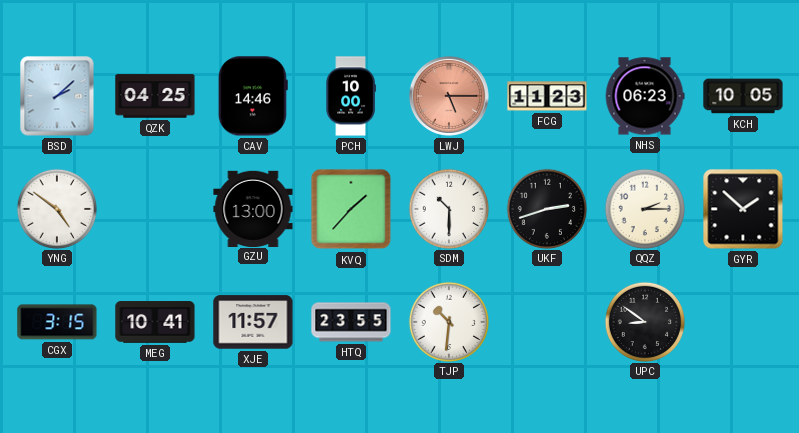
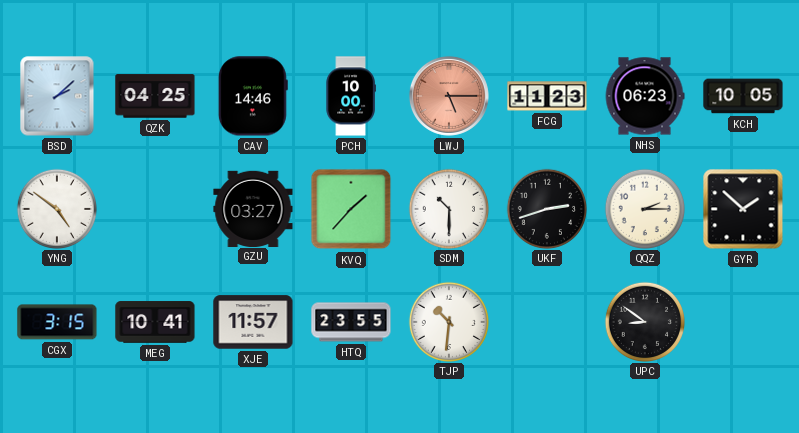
GZU: 13:00 -> 03:27
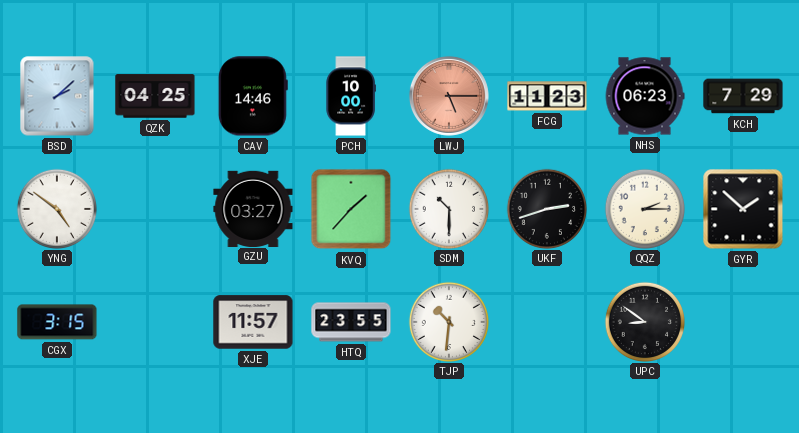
KCH: 10:05 -> 7:29
MEG: 10:41 -> none
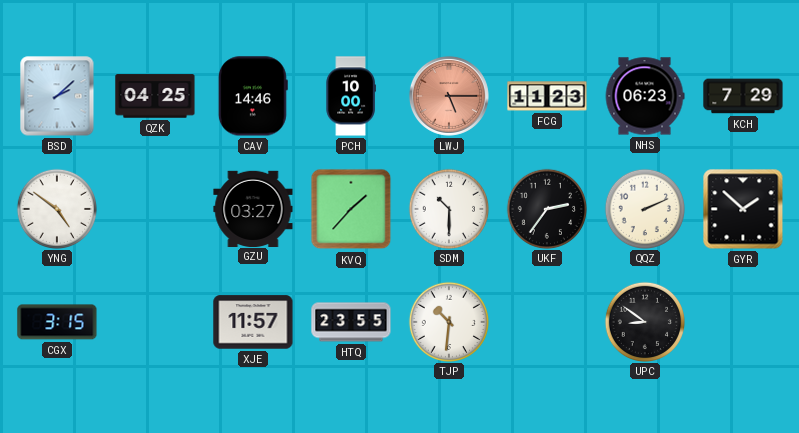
UKF: 2:42 -> 2:36
QQZ: 2:15 -> 2:11
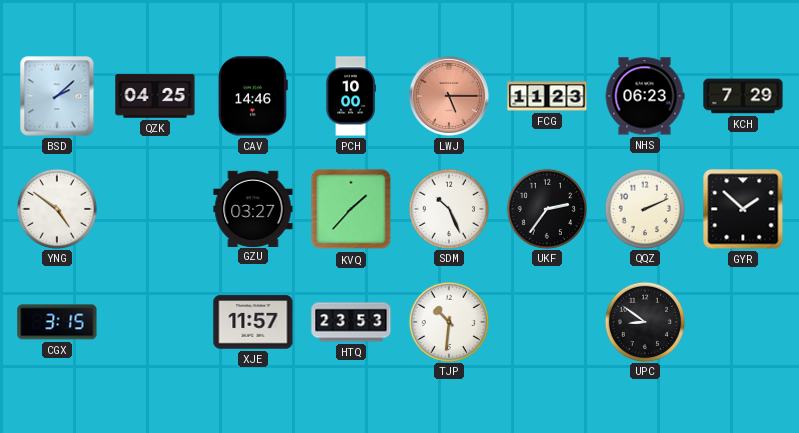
SDM: 10:30 -> 10:26
HTQ: 23:55 -> 23:53
